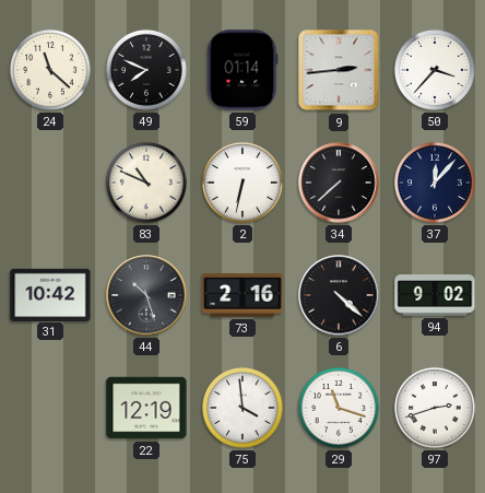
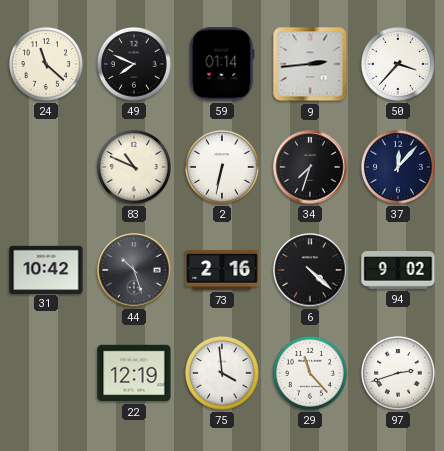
34: 7:38 -> 7:33
29: 11:18 -> 11:23
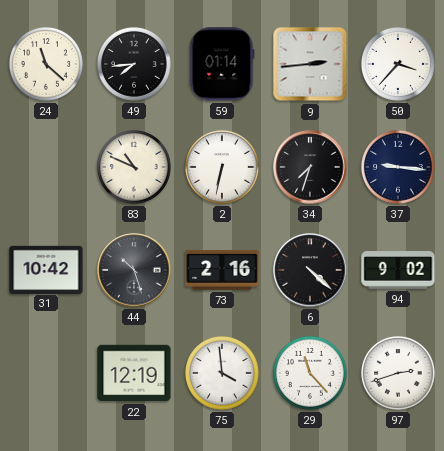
49: 7:49 -> 7:44
37: 12:07 -> 9:16
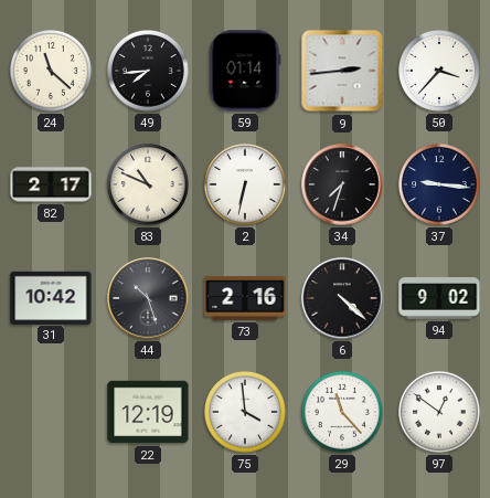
82: none -> 2:17
97: 2:42 -> 12:51
